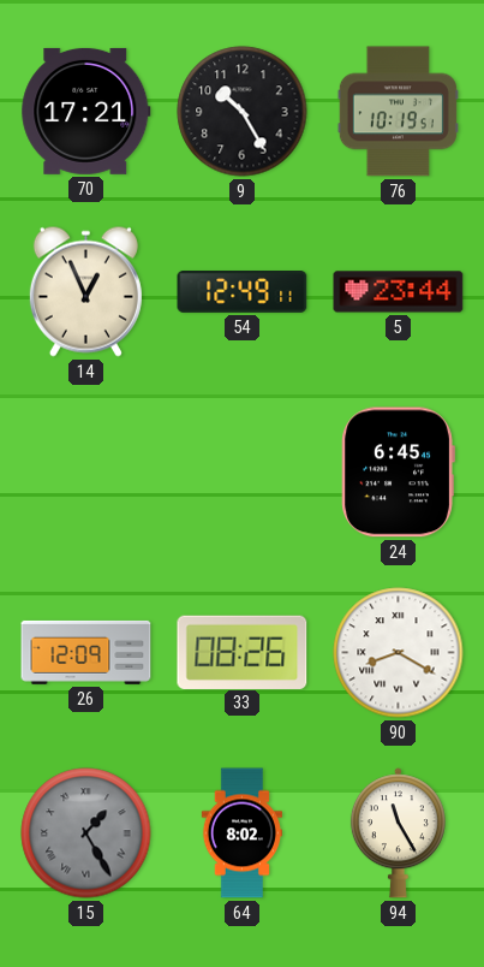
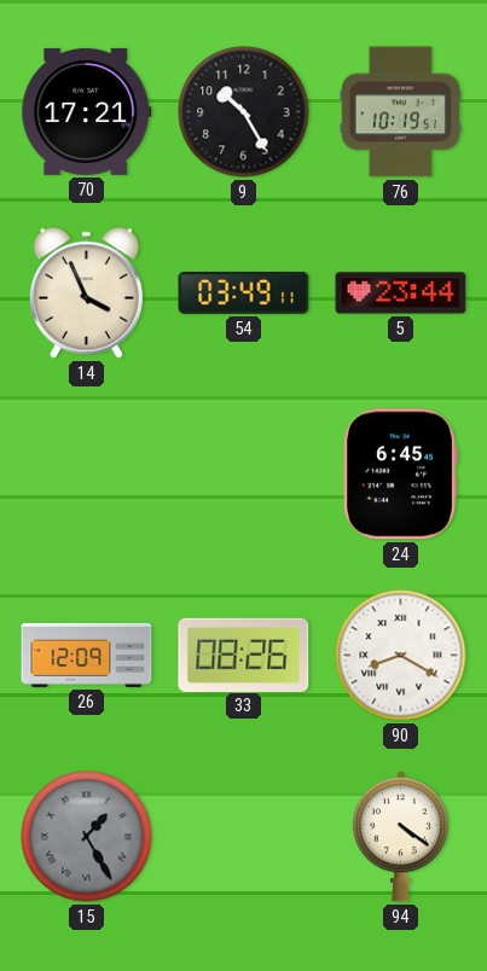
14: 12:56 -> 3:56
54: 12:49 -> 03:49
64: 8:02 -> none
94: 11:25 -> 4:21
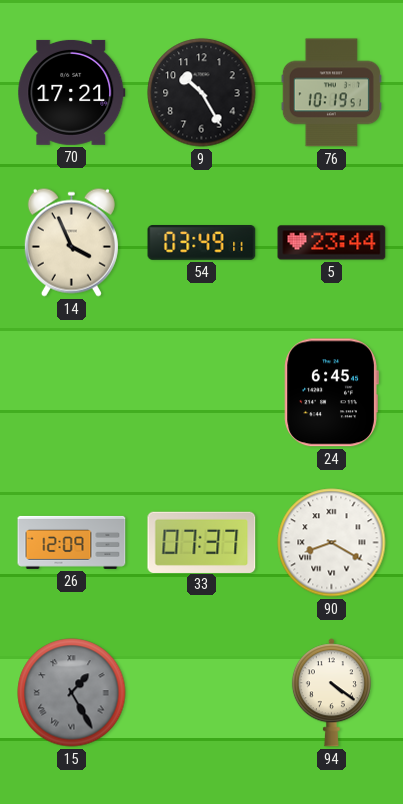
33: 08:26 -> 07:37
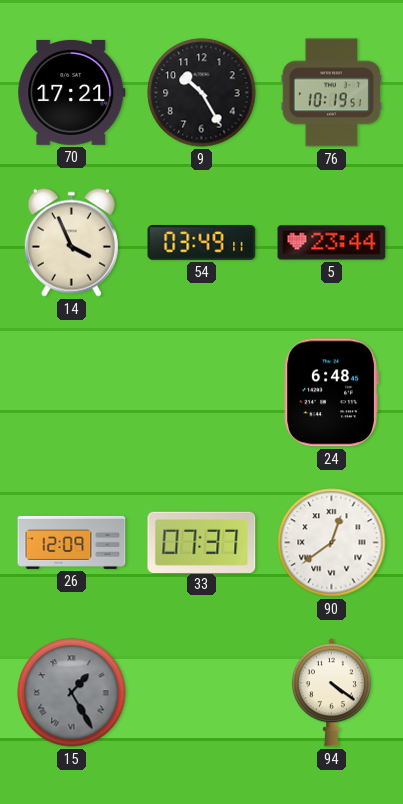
24: 6:45 -> 6:48
90: 8:20 -> 12:39
